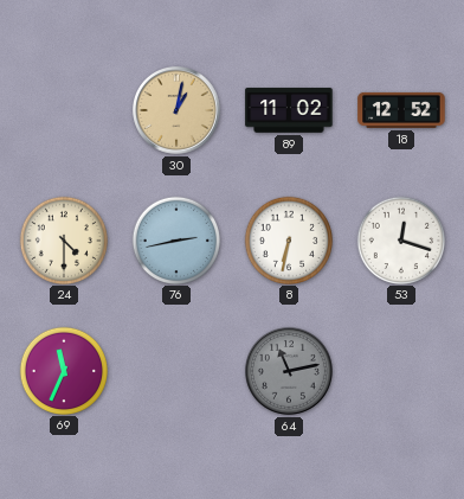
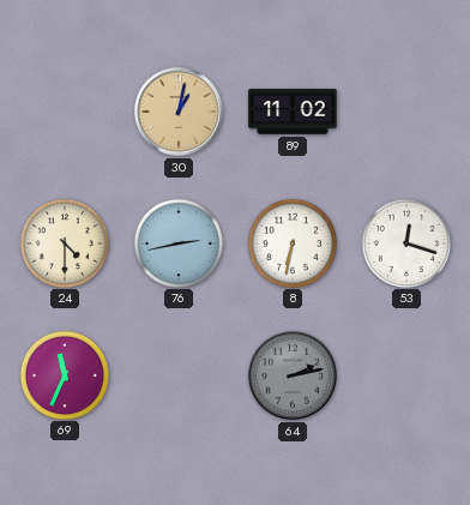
18: 12:52 -> none
64: 11:13 -> 2:13
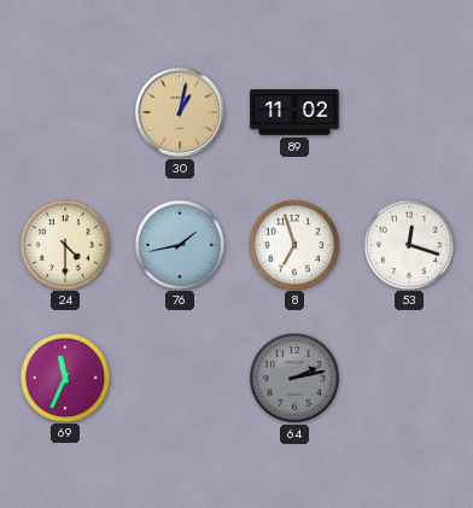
76: 2:43 -> 1:43
8: 6:32 -> 6:57
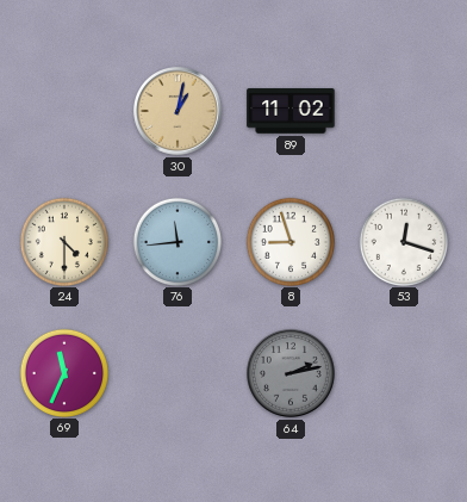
76: 1:43 -> 11:44
8: 6:57 -> 8:57
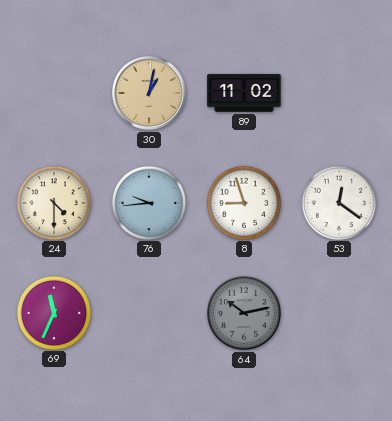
76: 11:44 -> 9:44
53: 12:18 -> 12:21
64: 2:13 -> 10:13
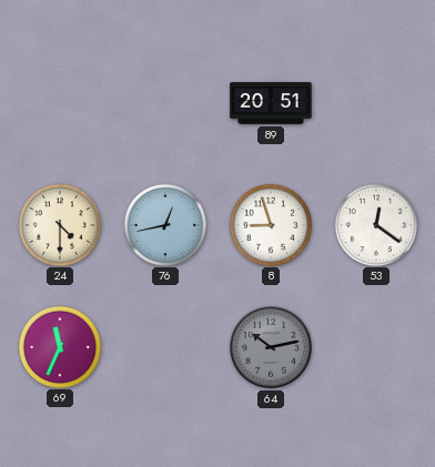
30: 1:02 -> none
89: 11:02 -> 20:51
76: 9:44 -> 12:43
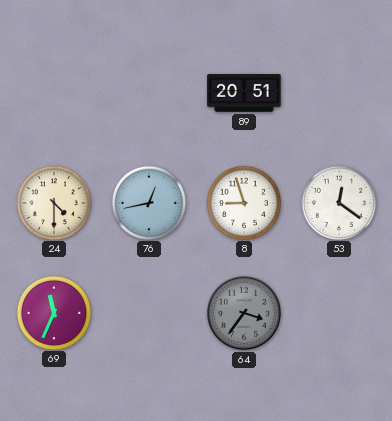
64: 10:13 -> 3:36
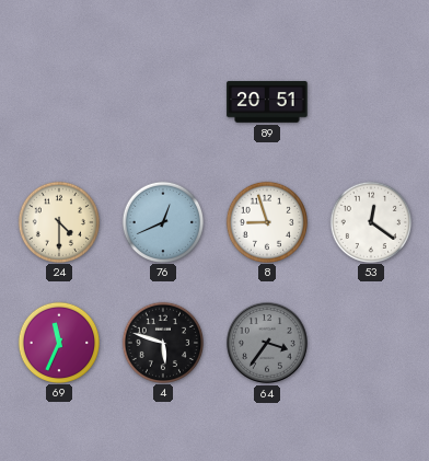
76: 12:43 -> 12:41
4: none -> 5:48
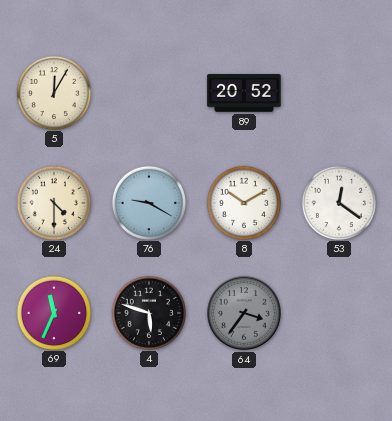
5: none -> 12:05
89: 20:51 -> 20:52
76: 12:41 -> 9:20
8: 8:57 -> 10:10
